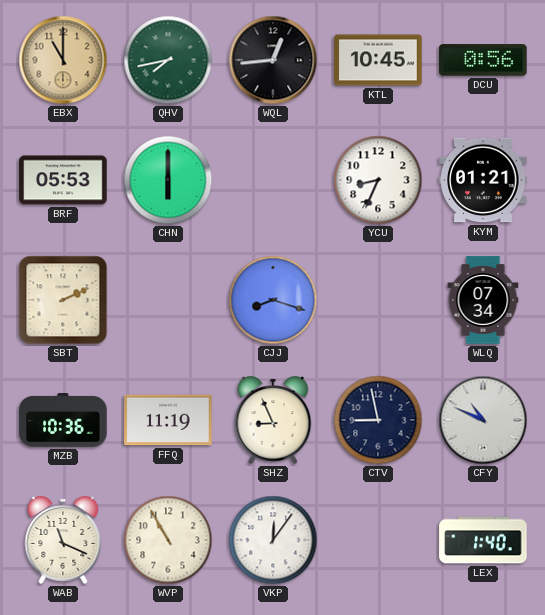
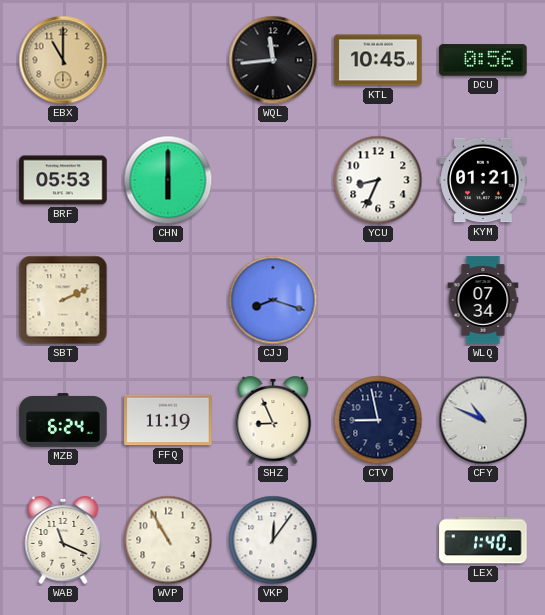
QHV: 7:43 -> none
WQL: 12:44 -> 11:44
MZB: 10:36 -> 6:24
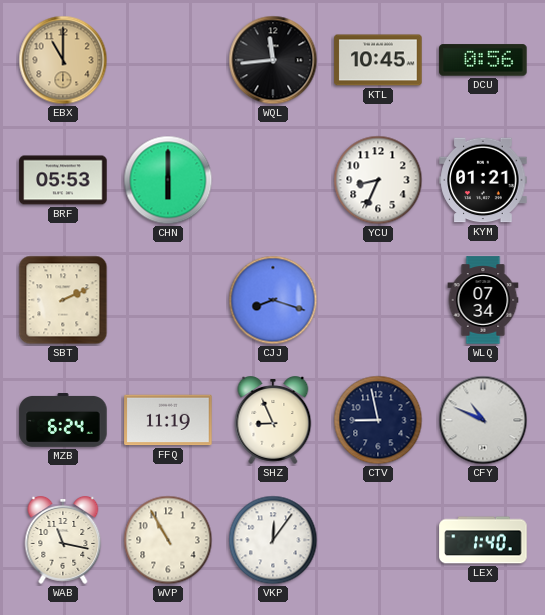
WAB: 11:19 -> 11:17
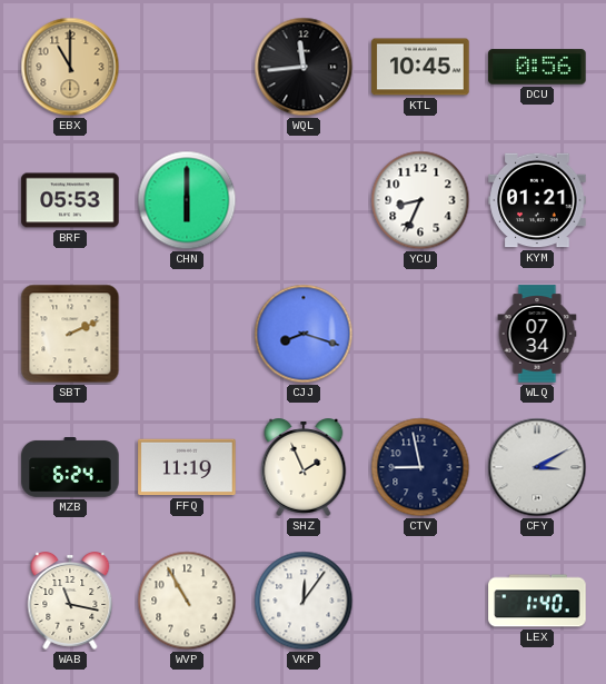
SHZ: 8:56 -> 1:56
CFY: 10:49 -> 3:10
